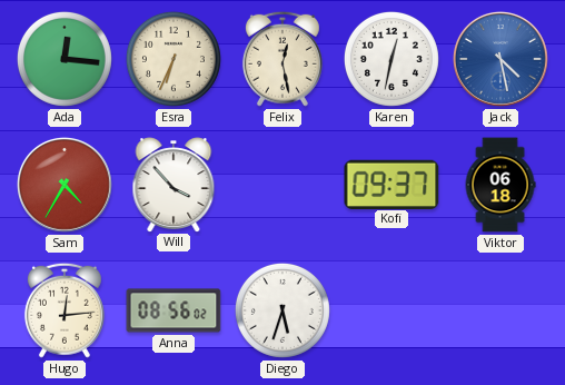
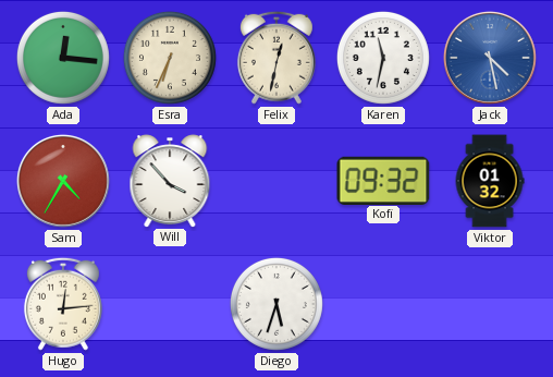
Felix: 12:28 -> 12:32
Karen: 12:32 -> 11:32
Kofi: 09:37 -> 09:32
Viktor: 06:18 -> 01:32
Anna: 08:56 -> none
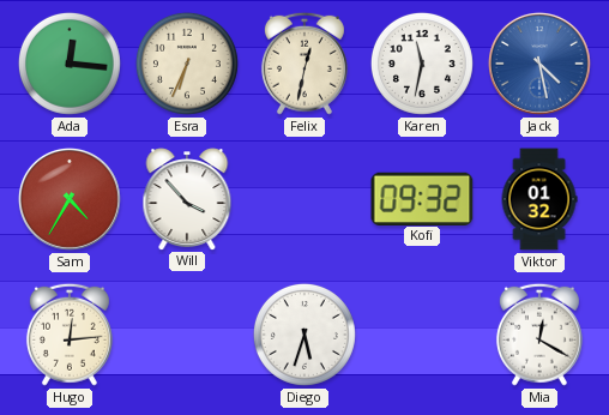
Mia: none -> 12:20
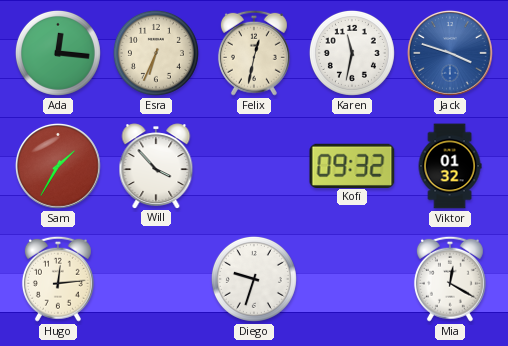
Jack: 4:28 -> 3:48
Sam: 4:35 -> 1:35
Diego: 5:33 -> 9:33
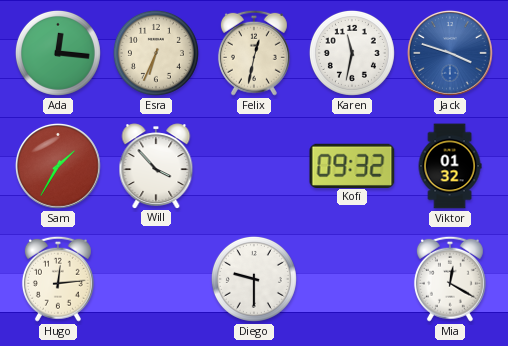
Diego: 9:33 -> 9:30
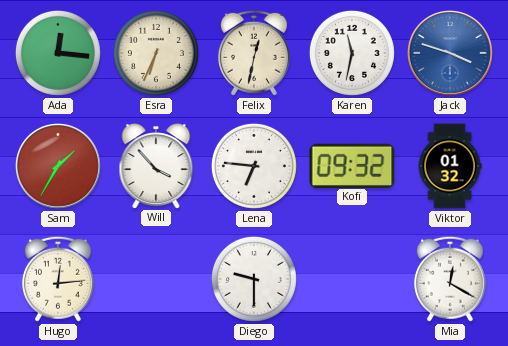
Lena: none -> 6:46
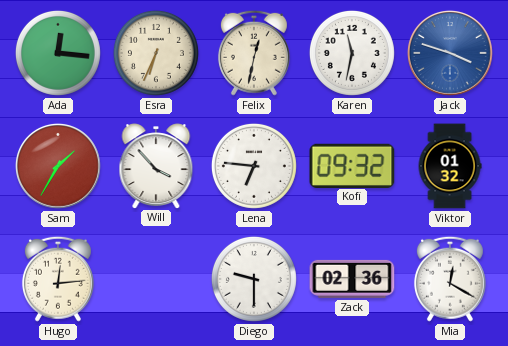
Zack: none -> 02:36
